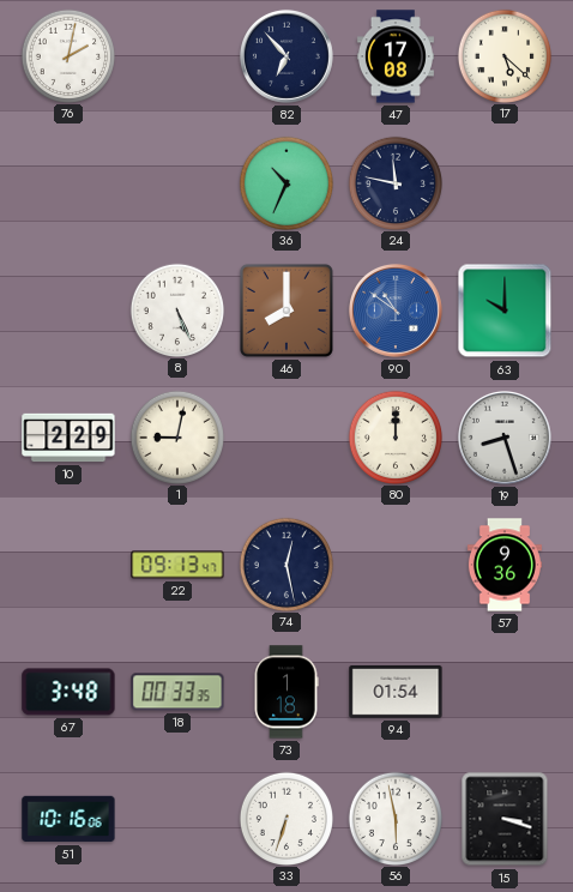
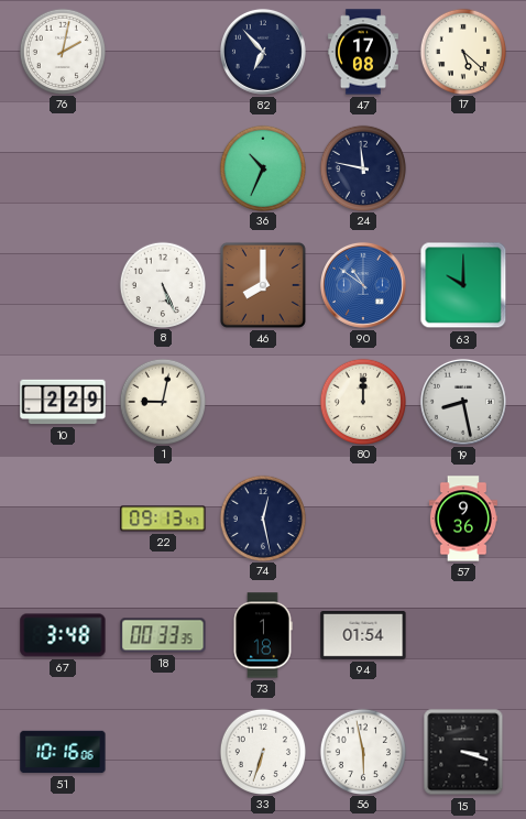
19: 8:27 -> 8:28
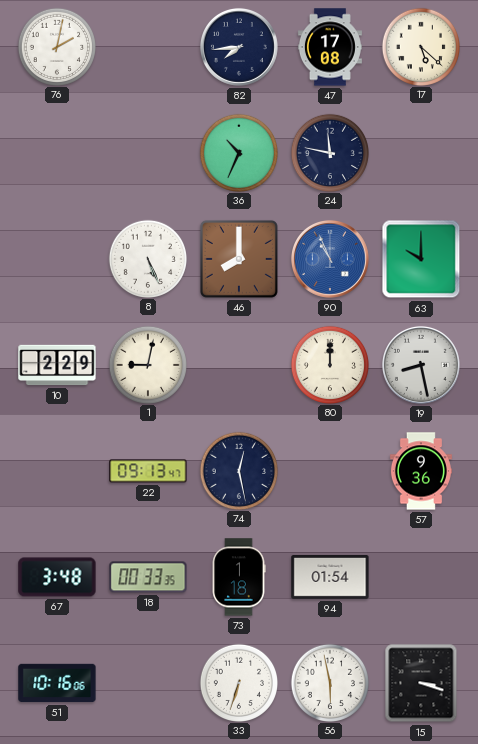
82: 6:53 -> 7:44
90: 10:51 -> 10:56
